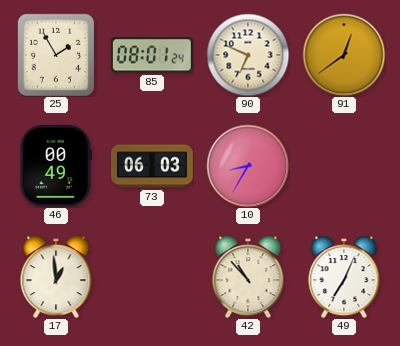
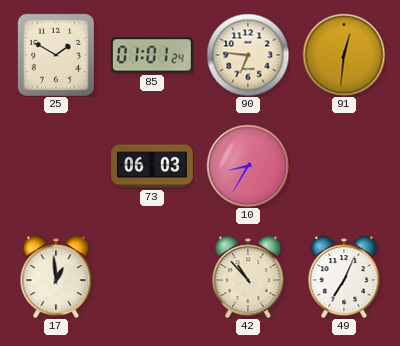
25: 1:55 -> 1:50
85: 08:01 -> 01:01
90: 6:49 -> 6:46
91: 12:39 -> 12:31
46: 00:49 -> none
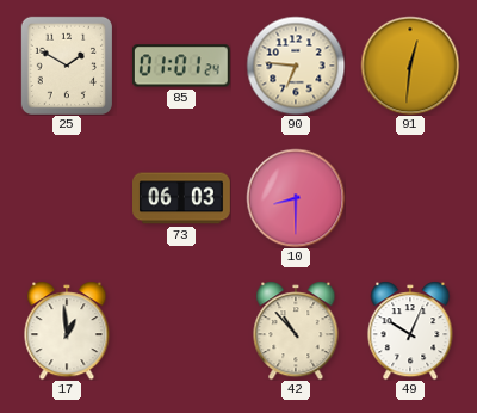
10: 8:35 -> 8:30
49: 7:04 -> 10:04
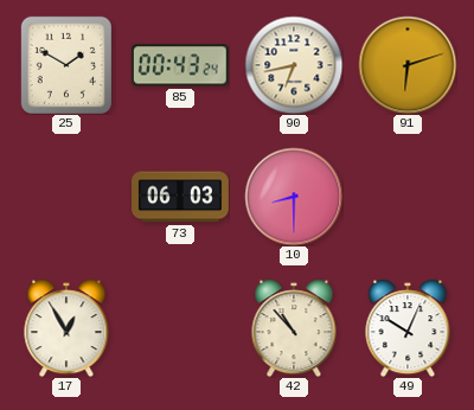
85: 01:01 -> 00:43
90: 6:46 -> 6:43
91: 12:31 -> 6:12
17: 12:59 -> 12:55
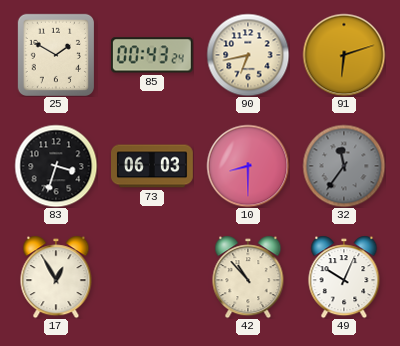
83: none -> 3:33
32: none -> 11:36
